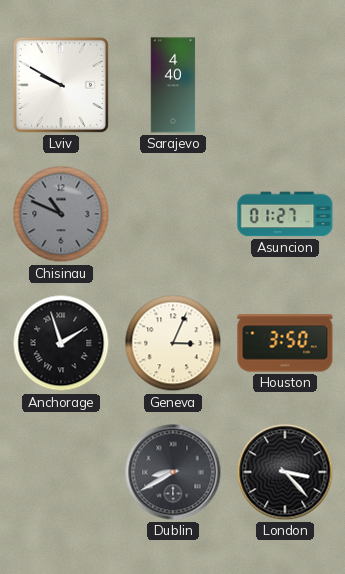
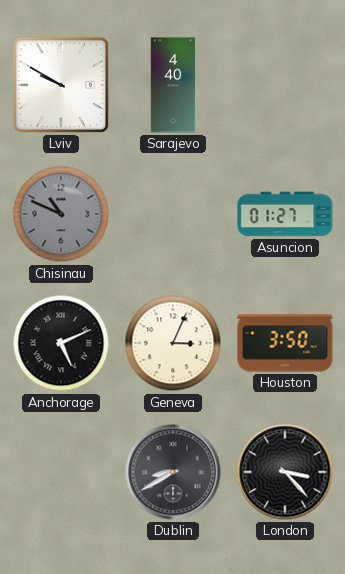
Anchorage: 1:57 -> 5:11
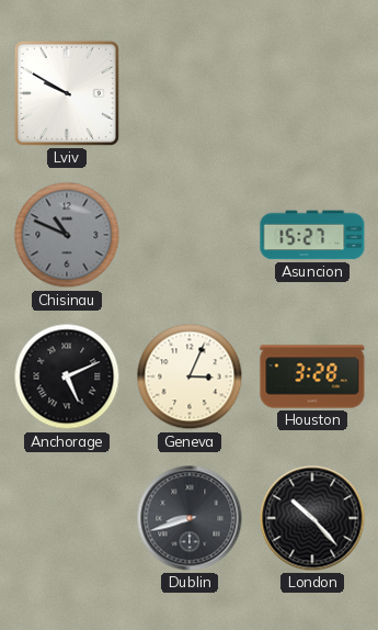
Sarajevo: 4:40 -> none
Asuncion: 01:27 -> 15:27
Houston: 3:50 -> 3:28
Dublin: 8:40 -> 8:42
London: 3:23 -> 10:23
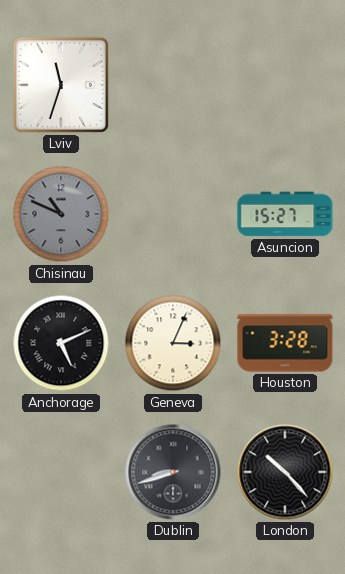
Lviv: 9:50 -> 11:33
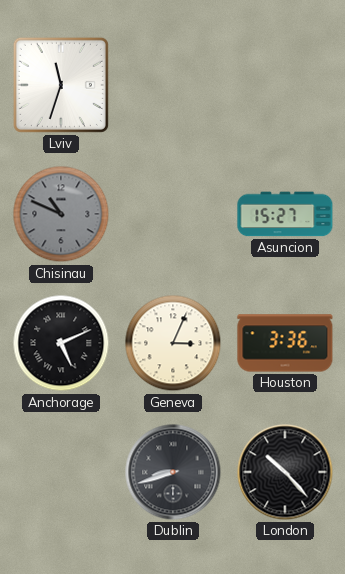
Houston: 3:28 -> 3:36
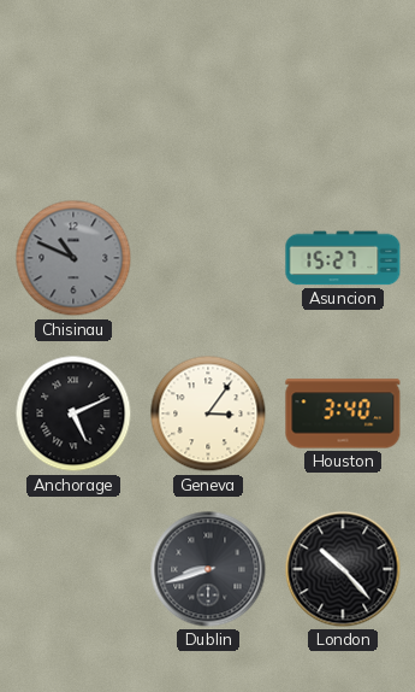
Lviv: 11:33 -> none
Geneva: 3:04 -> 3:06
Houston: 3:36 -> 3:40
